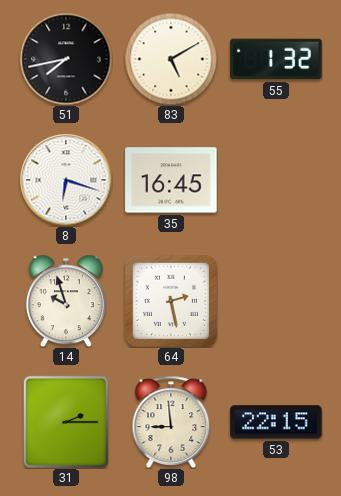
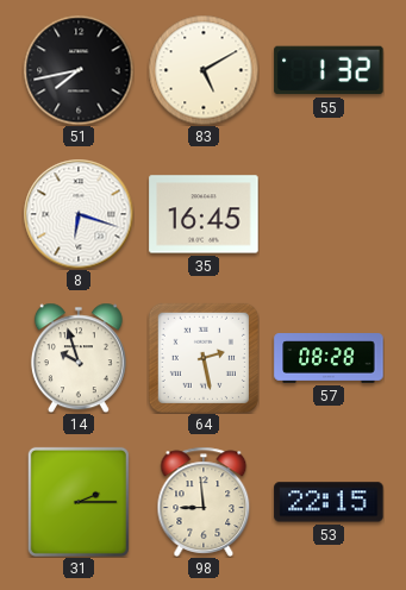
57: none -> 08:28
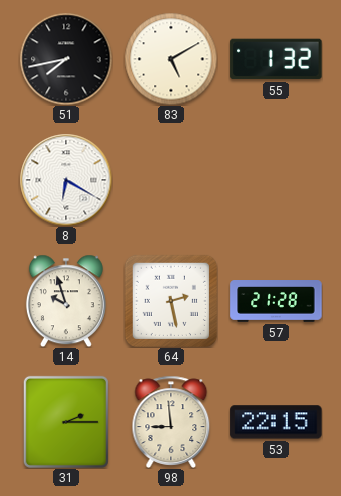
8: 6:18 -> 6:20
35: 16:45 -> none
57: 08:28 -> 21:28
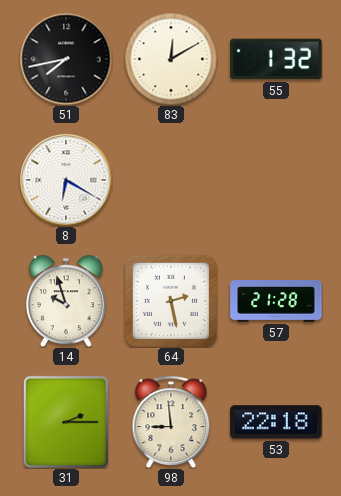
83: 5:10 -> 12:10
53: 22:15 -> 22:18
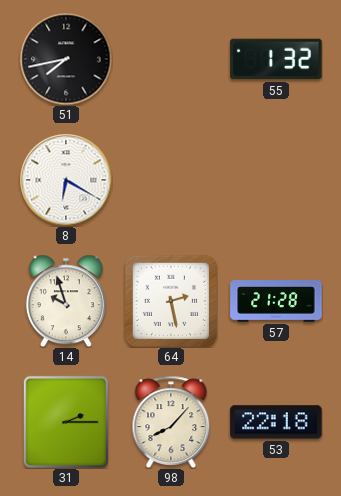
83: 12:10 -> none
98: 8:59 -> 8:07
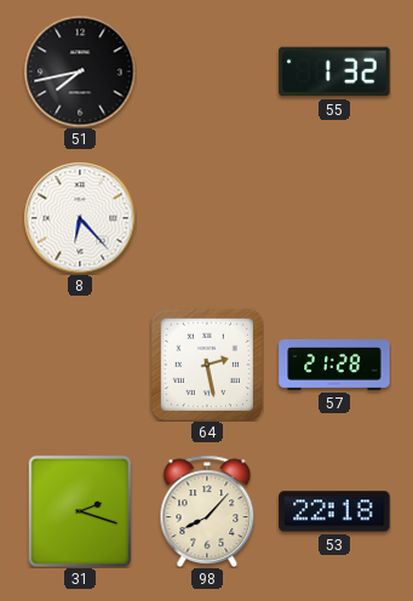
8: 6:20 -> 6:23
14: 9:57 -> none
31: 2:15 -> 2:18
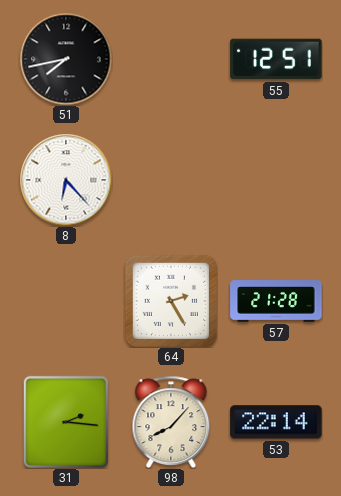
55: 1:32 -> 12:51
64: 2:28 -> 2:25
31: 2:18 -> 2:16
53: 22:18 -> 22:14
